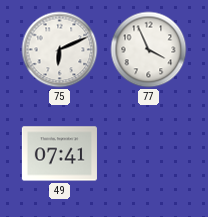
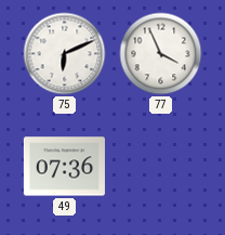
49: 07:41 -> 07:36
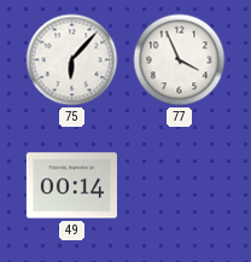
75: 6:11 -> 6:07
49: 07:36 -> 00:14
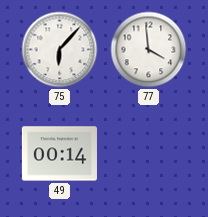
77: 3:56 -> 3:59
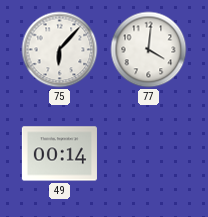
77: 3:59 -> 4:01
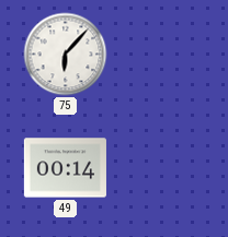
77: 4:01 -> none
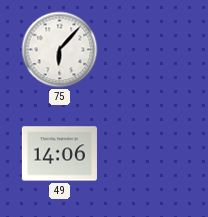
49: 00:14 -> 14:06
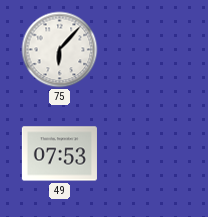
49: 14:06 -> 07:53
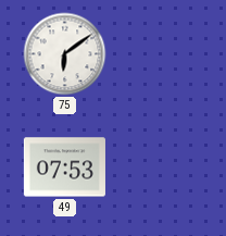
75: 6:07 -> 6:09
